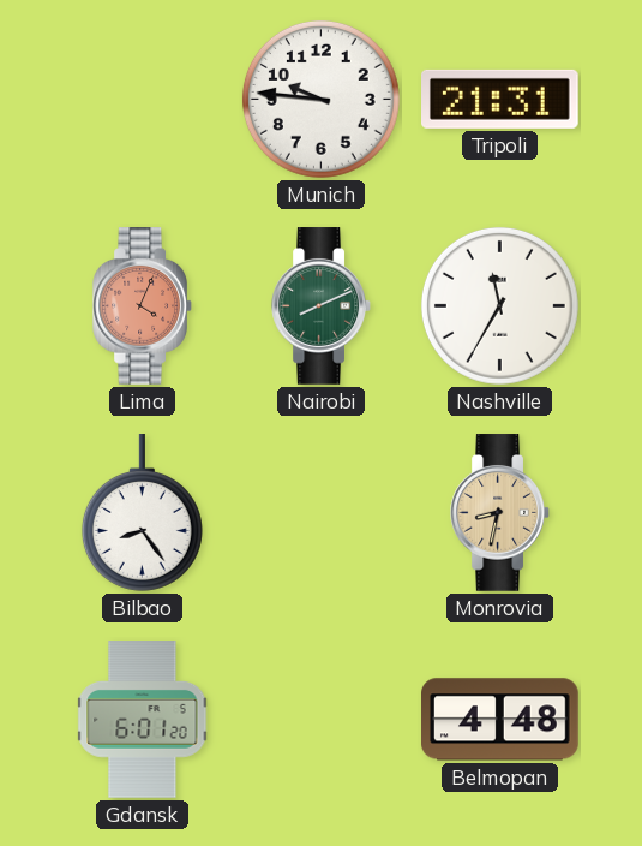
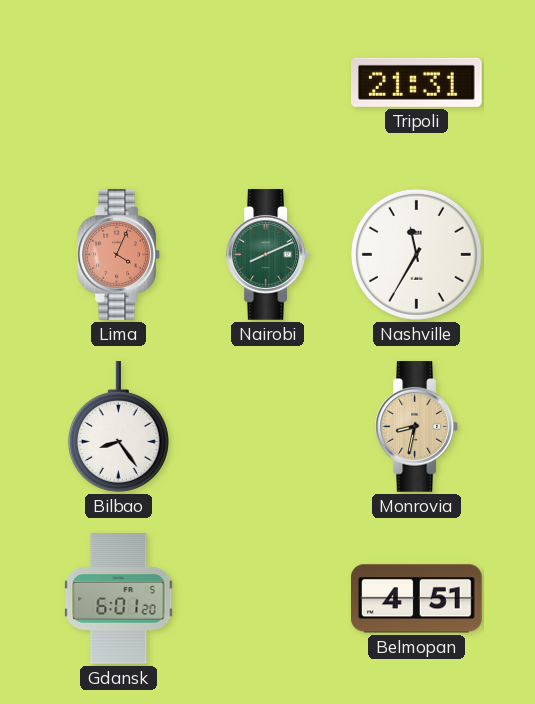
Munich: 9:46 -> none
Belmopan: 4:48 -> 4:51
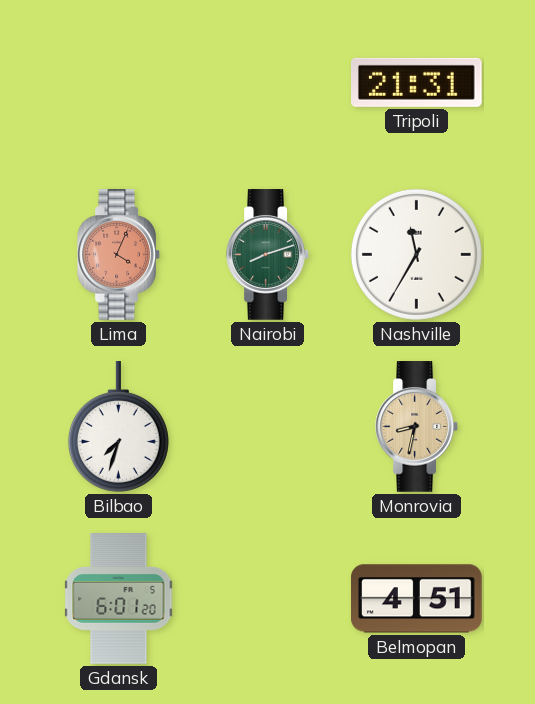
Nairobi: 8:11 -> 8:12
Bilbao: 8:24 -> 7:33
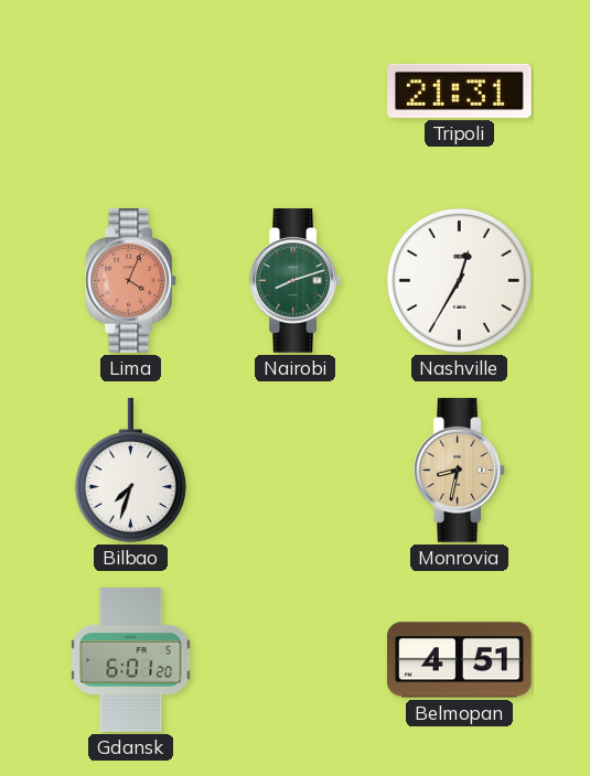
Nashville: 11:35 -> 12:35
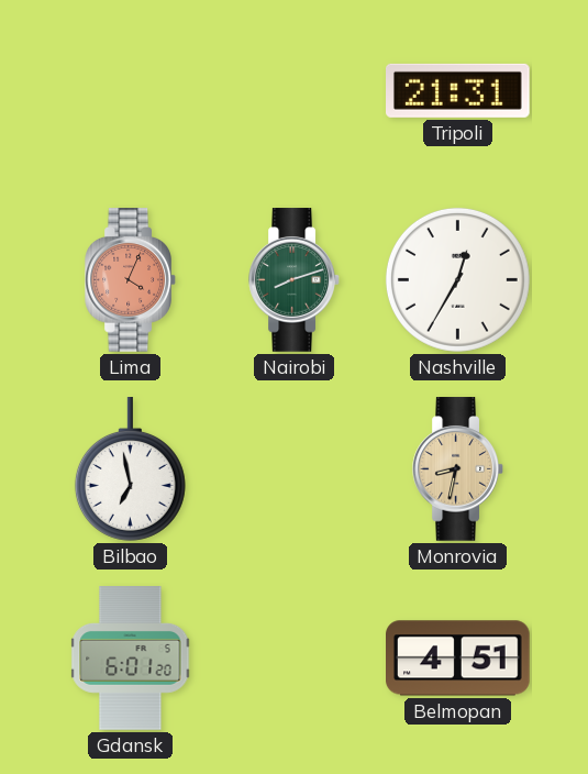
Bilbao: 7:33 -> 6:58
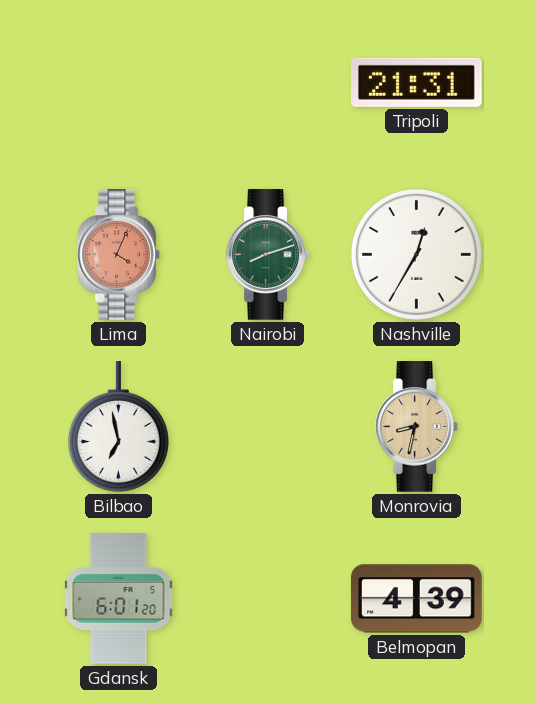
Belmopan: 4:51 -> 4:39
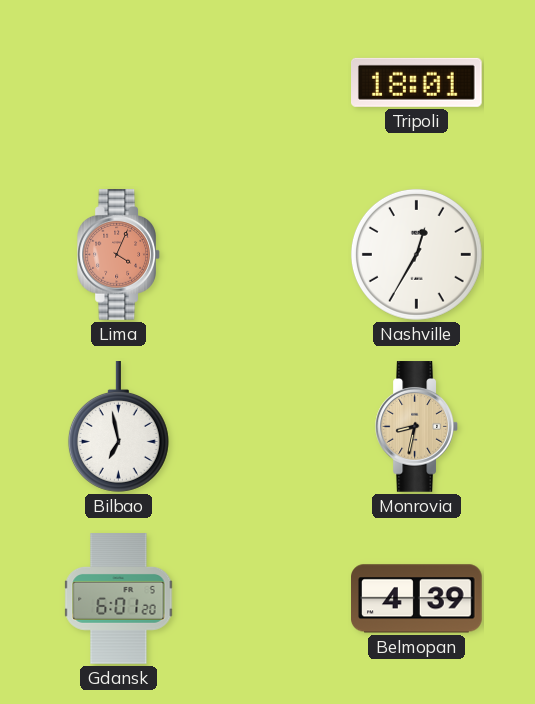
Tripoli: 21:31 -> 18:01
Nairobi: 8:12 -> none
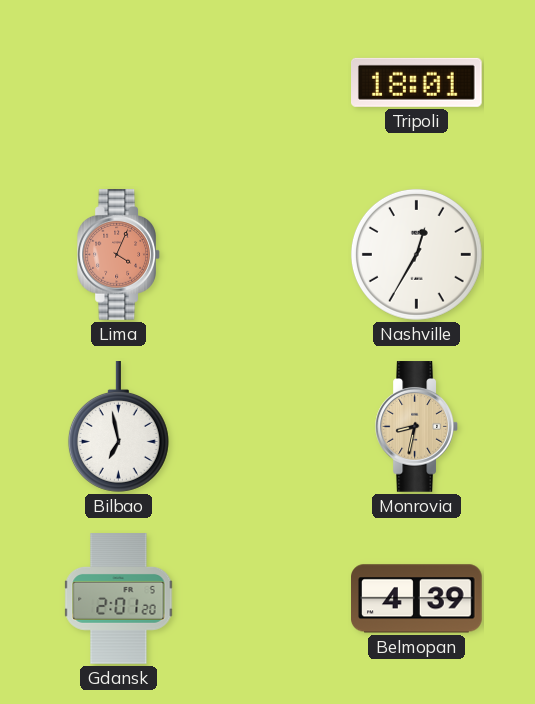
Gdansk: 6:01 -> 2:01
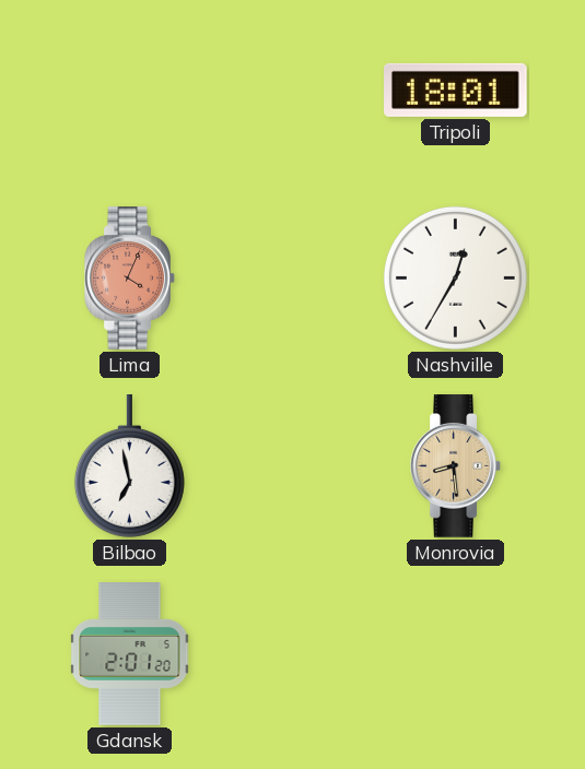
Monrovia: 8:32 -> 8:29
Belmopan: 4:39 -> none
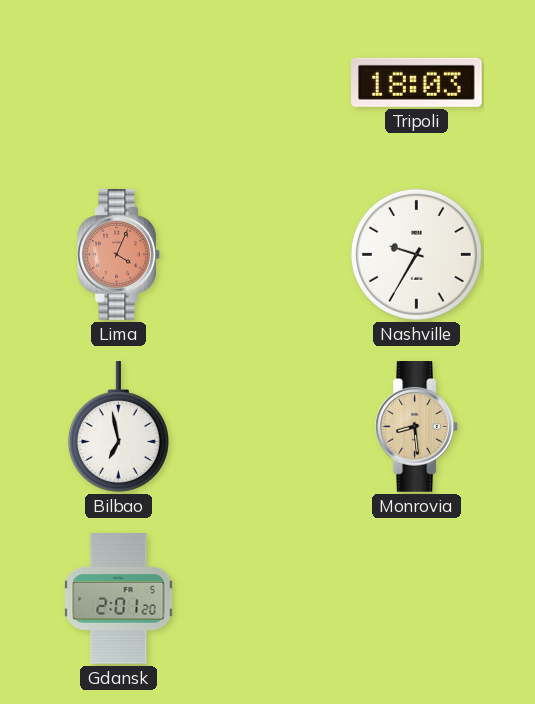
Tripoli: 18:01 -> 18:03
Nashville: 12:35 -> 9:35
